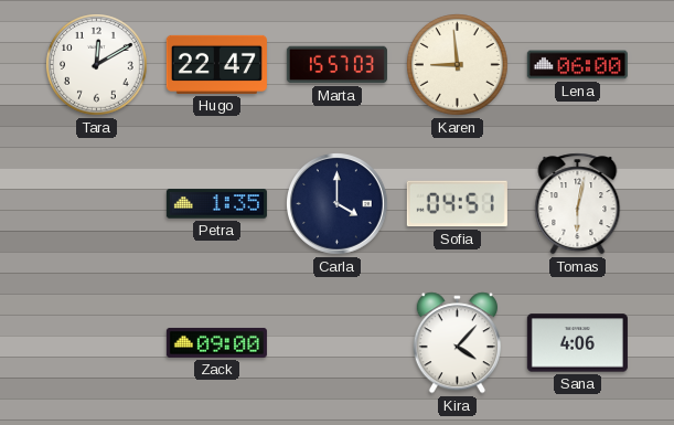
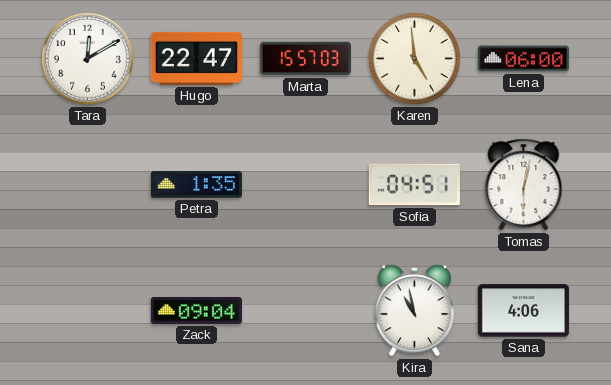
Karen: 8:59 -> 4:59
Carla: 4:00 -> none
Zack: 09:00 -> 09:04
Kira: 4:07 -> 10:58
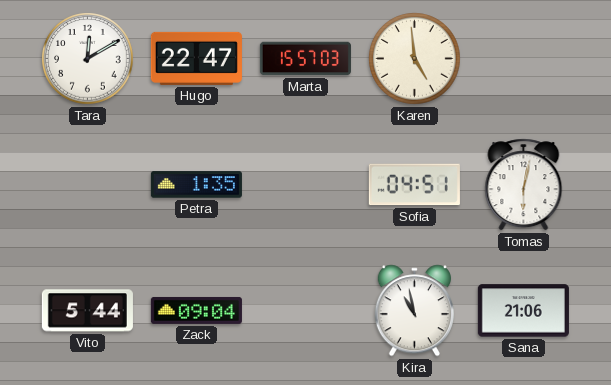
Lena: 06:00 -> none
Vito: none -> 5:44
Sana: 4:06 -> 21:06
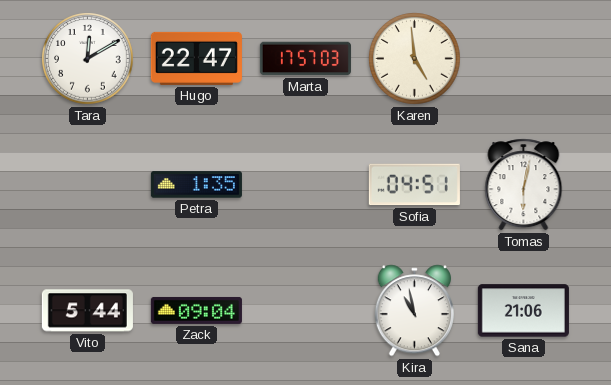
Marta: 15:57 -> 17:57
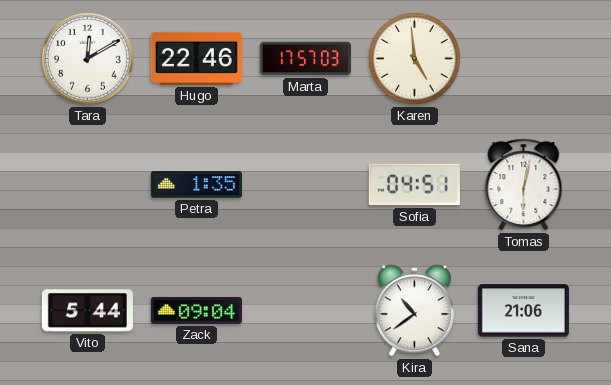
Hugo: 22:47 -> 22:46
Kira: 10:58 -> 10:39
